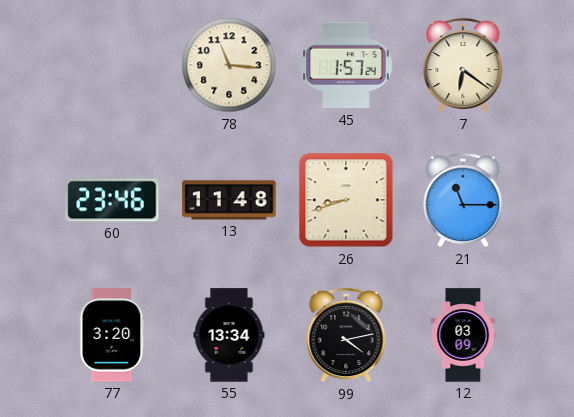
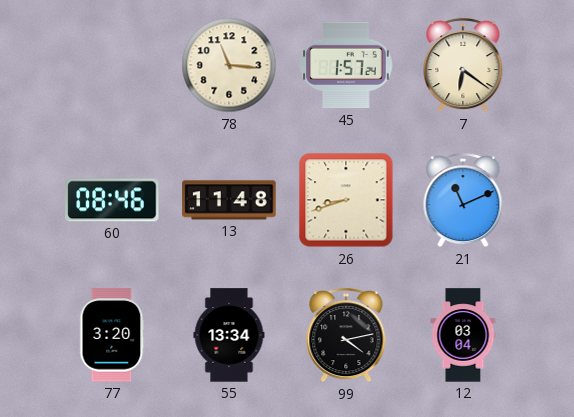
60: 23:46 -> 08:46
21: 11:15 -> 11:11
12: 03:09 -> 03:04
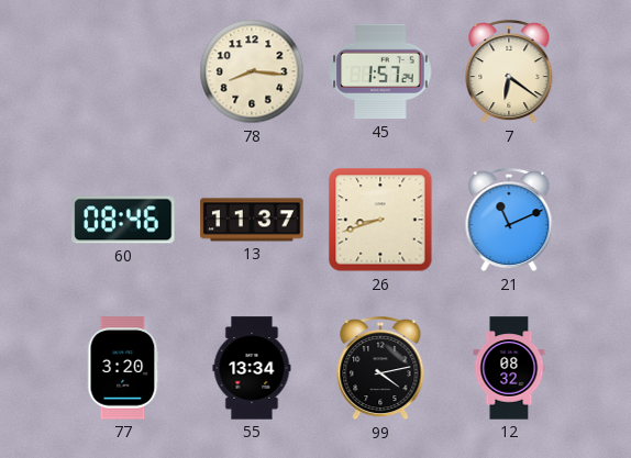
78: 11:16 -> 8:16
13: 11:48 -> 11:37
12: 03:04 -> 08:32
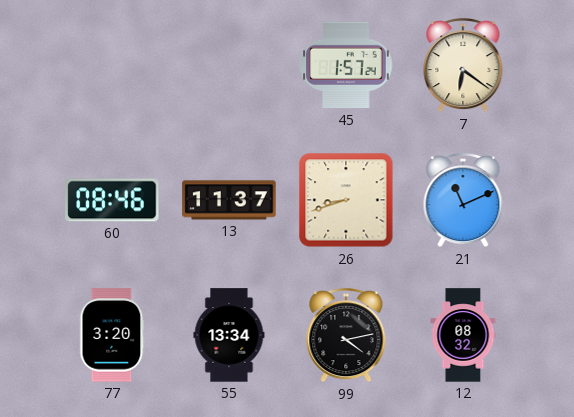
78: 8:16 -> none
